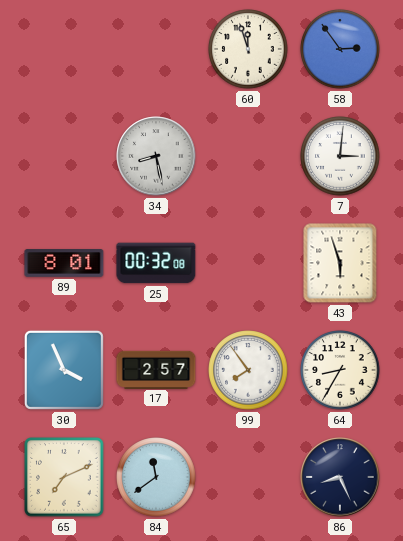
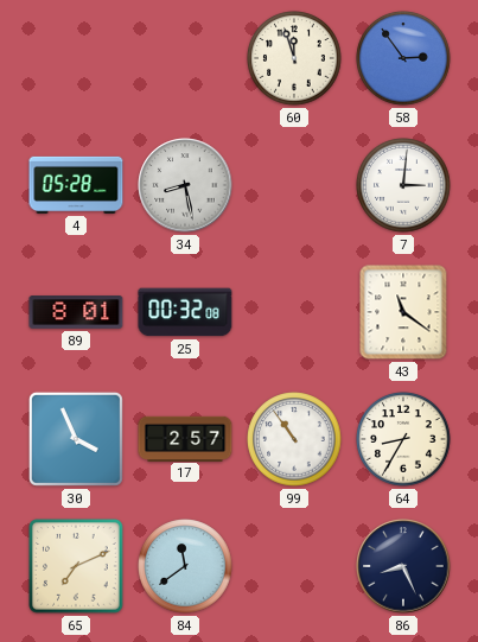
4: none -> 05:28
43: 5:57 -> 11:21
99: 7:54 -> 10:54
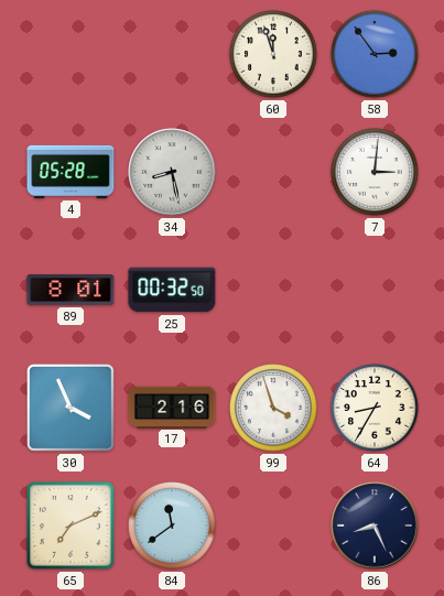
25: 00:32:08 -> 00:32:50
43: 11:21 -> none
17: 2:57 -> 2:16
99: 10:54 -> 3:57
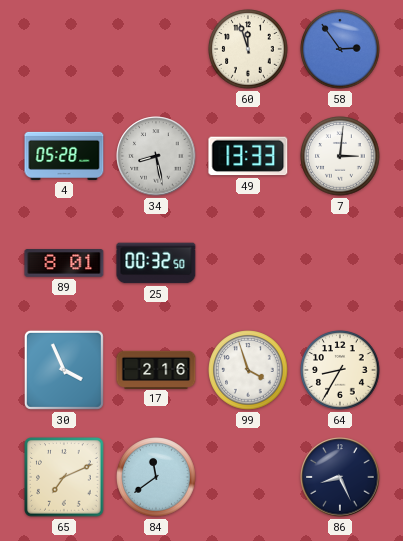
49: none -> 13:33
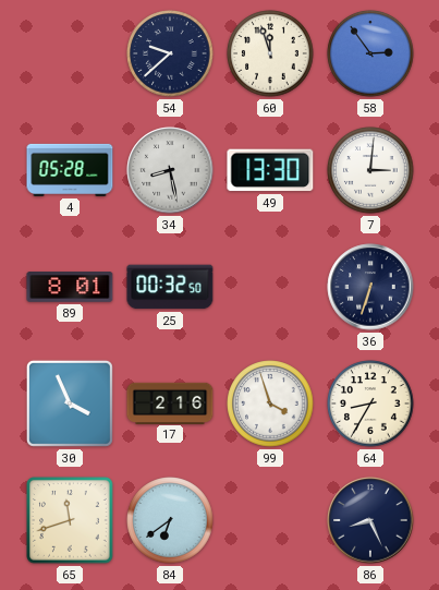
54: none -> 9:38
49: 13:33 -> 13:30
36: none -> 6:33
65: 7:11 -> 11:42
84: 11:39 -> 6:39
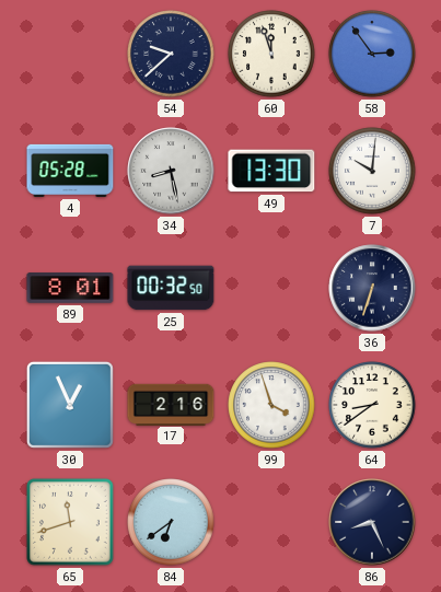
7: 3:01 -> 10:01
30: 3:56 -> 12:56
64: 8:35 -> 8:39
